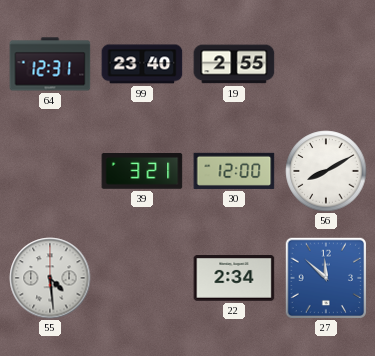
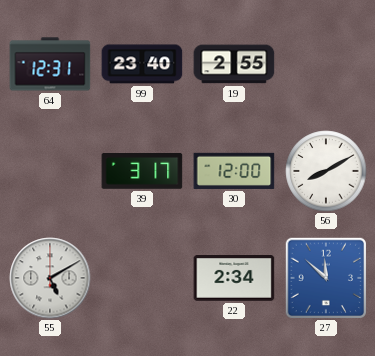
39: 3:21 -> 3:17
55: 4:29 -> 5:10
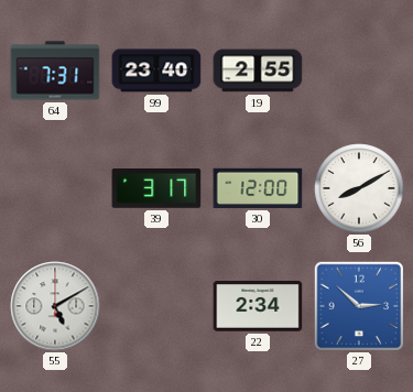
64: 12:31 -> 7:31
27: 11:52 -> 2:52
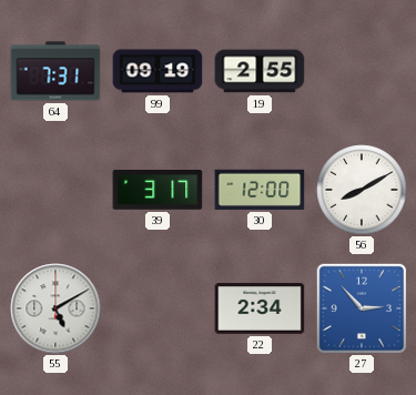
99: 23:40 -> 09:19
27: 2:52 -> 2:53
